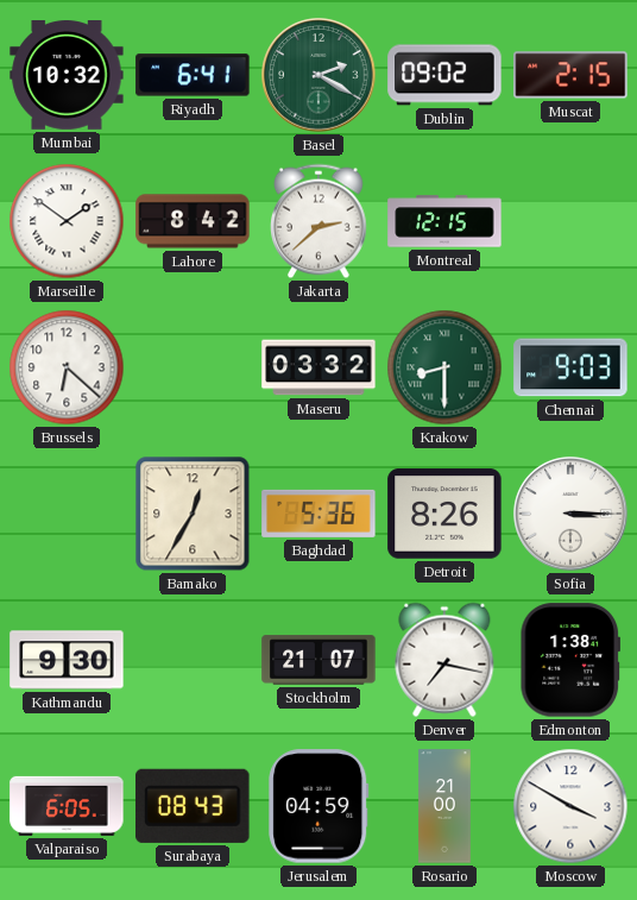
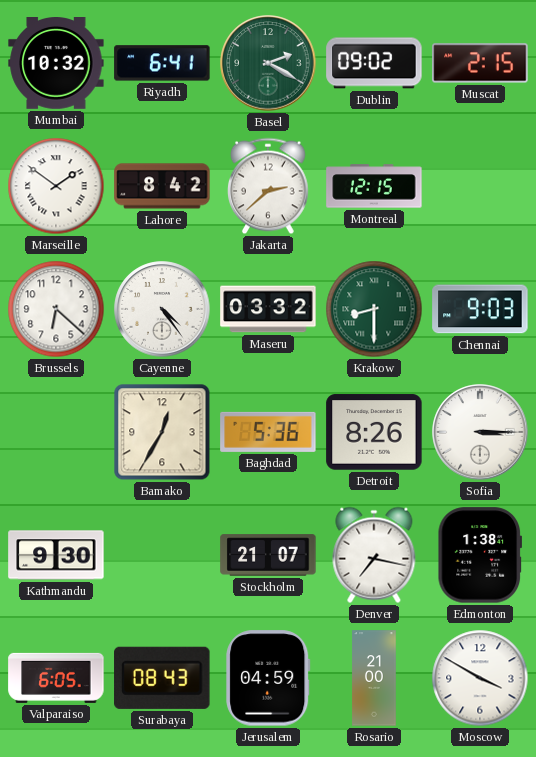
Cayenne: none -> 4:24
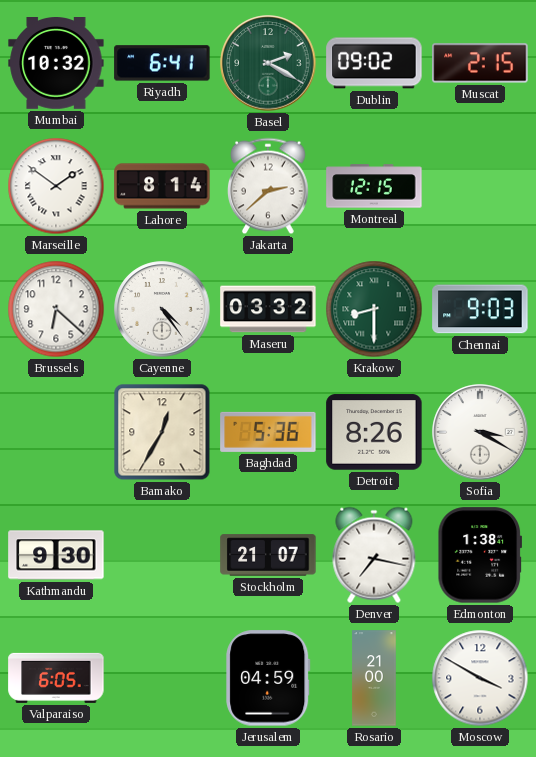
Lahore: 8:42 -> 8:14
Sofia: 3:15 -> 3:20
Surabaya: 08:43 -> none
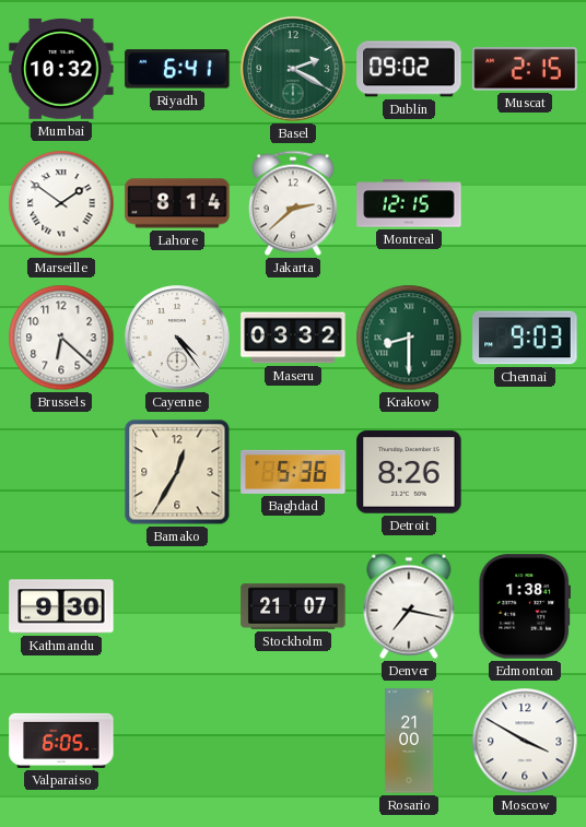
Sofia: 3:20 -> none
Jerusalem: 04:59 -> none
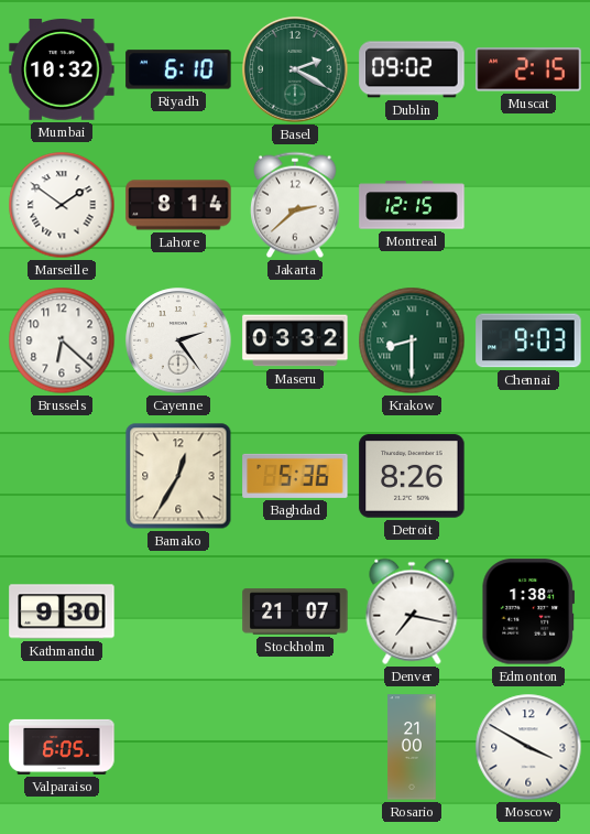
Riyadh: 6:41 -> 6:10
Cayenne: 4:24 -> 2:24
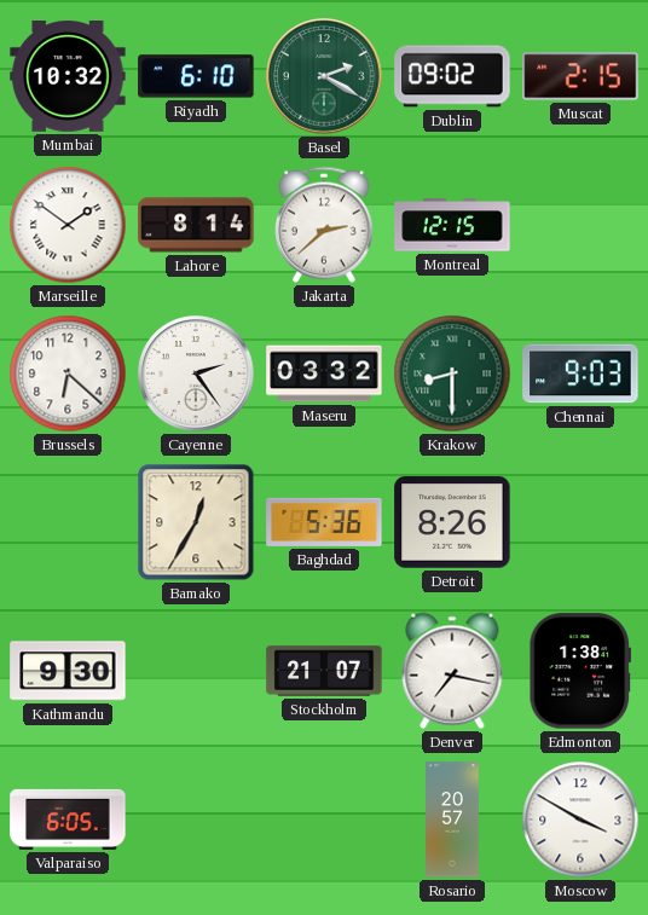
Rosario: 21:00 -> 20:57
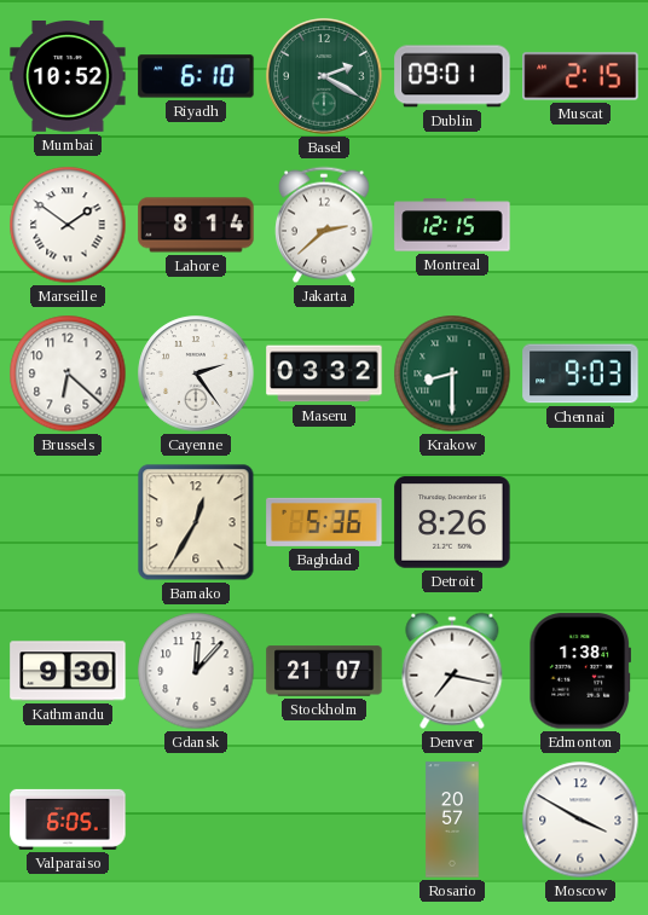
Mumbai: 10:32 -> 10:52
Dublin: 09:02 -> 09:01
Gdansk: none -> 12:07
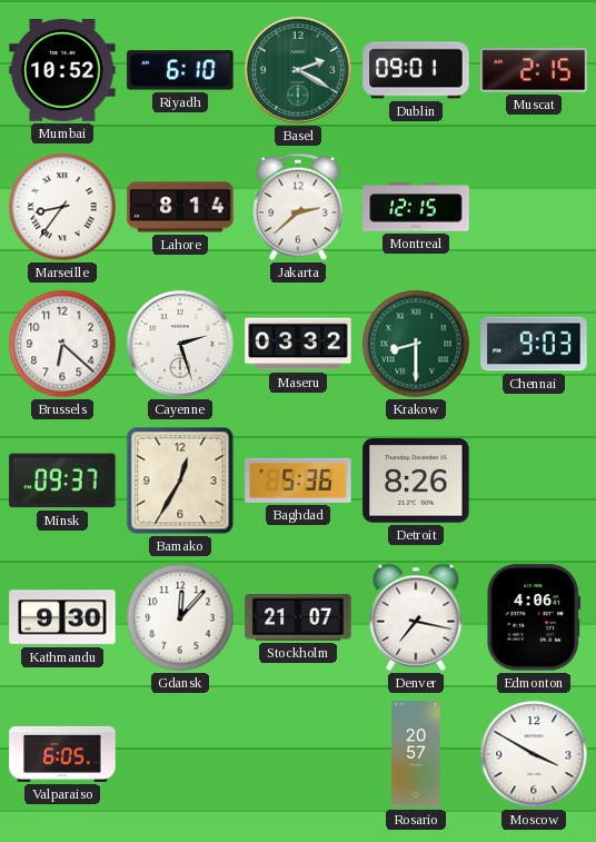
Marseille: 1:51 -> 8:36
Cayenne: 2:24 -> 2:27
Minsk: none -> 09:37
Edmonton: 1:38 -> 4:06
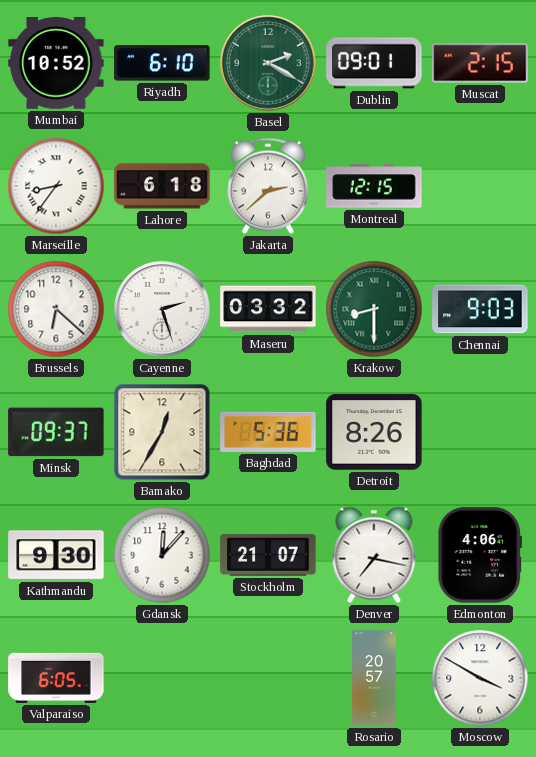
Lahore: 8:14 -> 6:18
